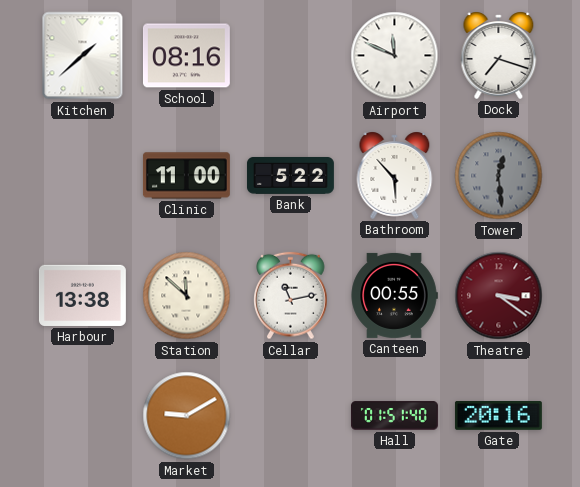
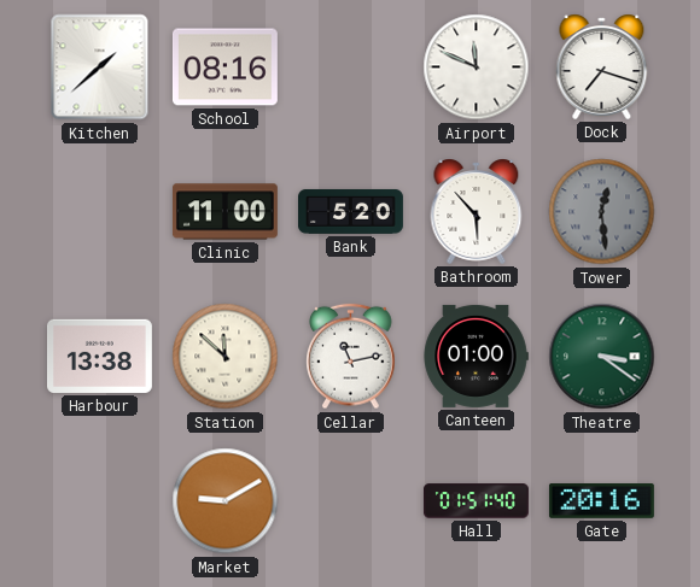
Bank: 5:22 -> 5:20
Canteen: 00:55 -> 01:00
Theatre dial: burgundy -> green
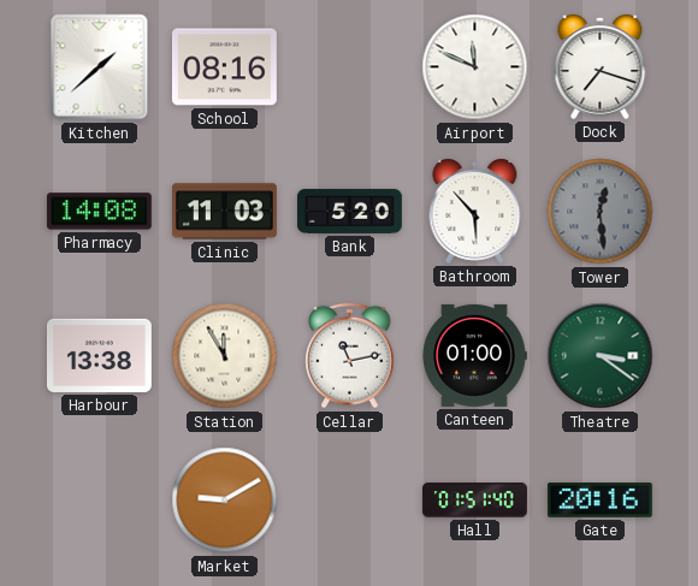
Pharmacy: none -> 14:08
Clinic: 11:00 -> 11:03
Station: 11:52 -> 11:55
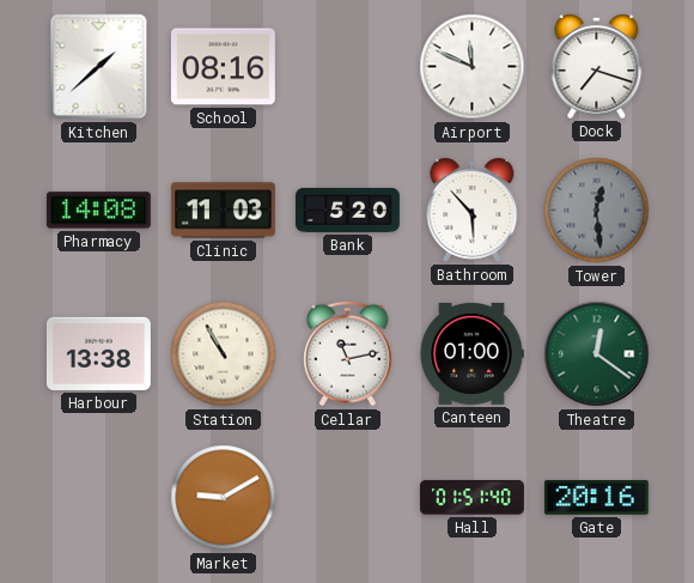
Station: 11:55 -> 10:55
Theatre: 3:21 -> 12:21
